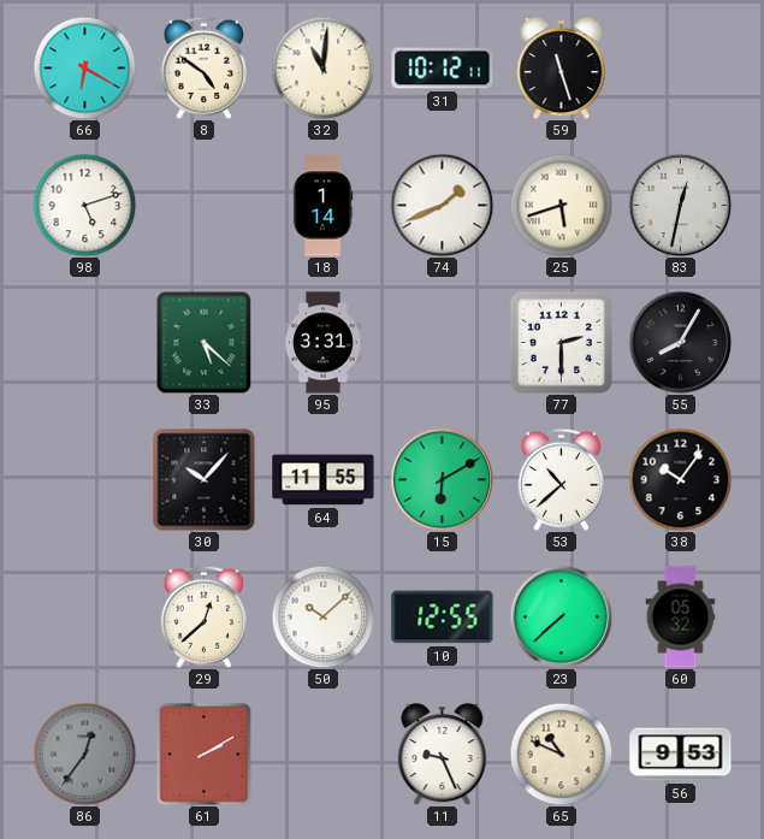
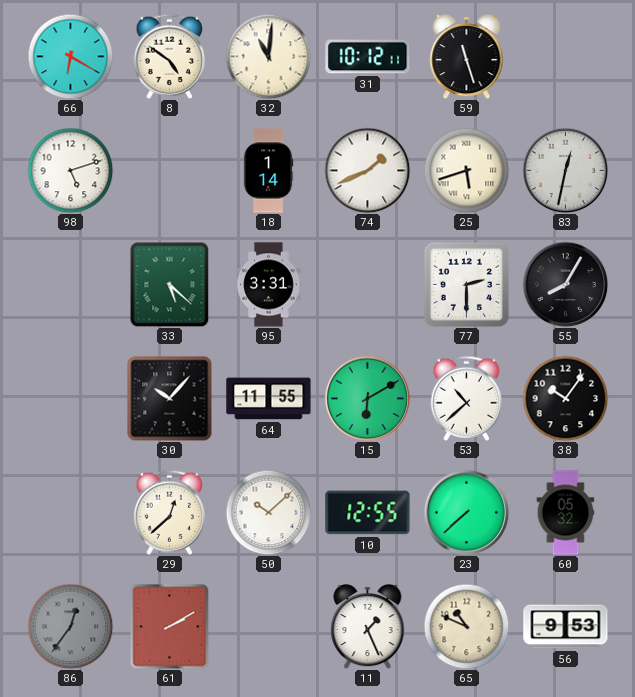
11: 9:26 -> 1:26
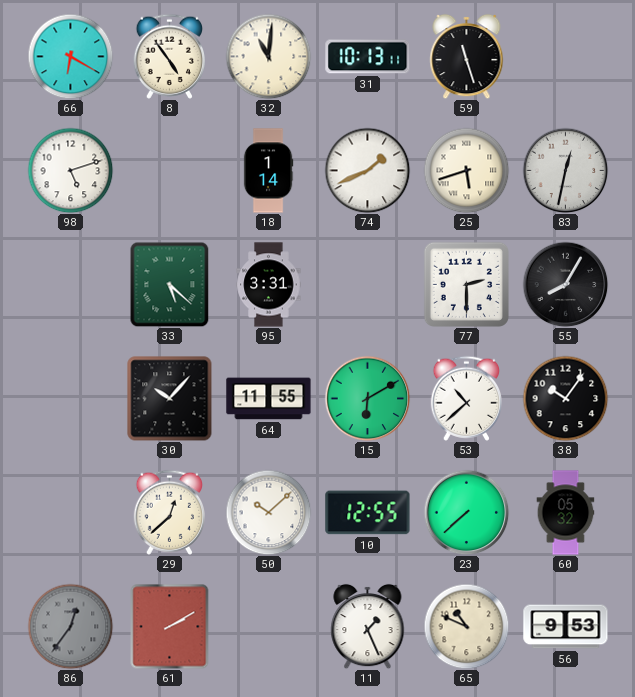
8: 4:51 -> 4:54
31: 10:12 -> 10:13
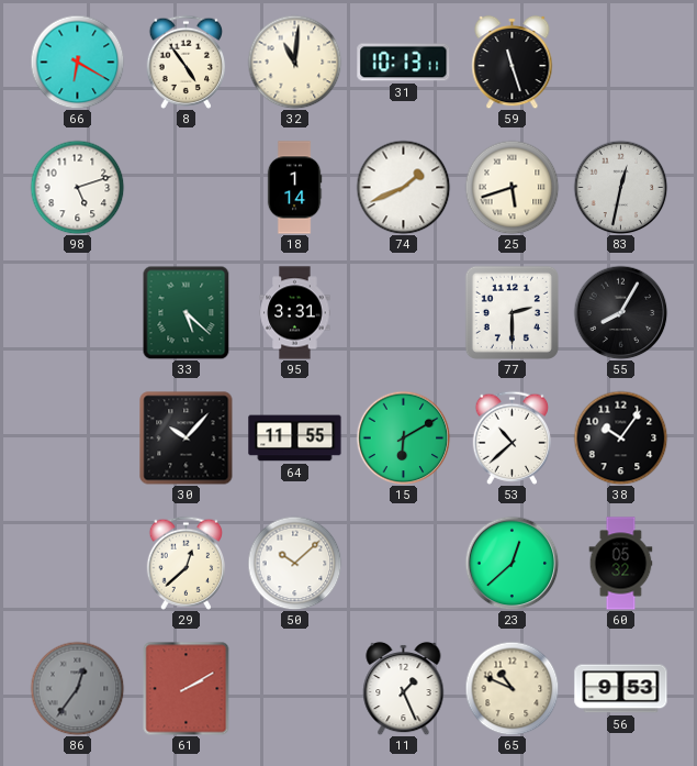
10: 12:55 -> none
23: 7:38 -> 12:38
